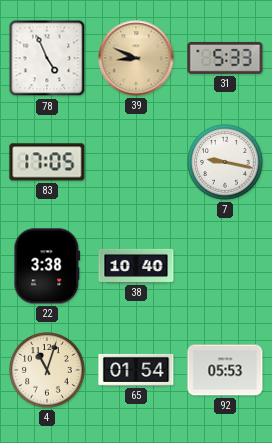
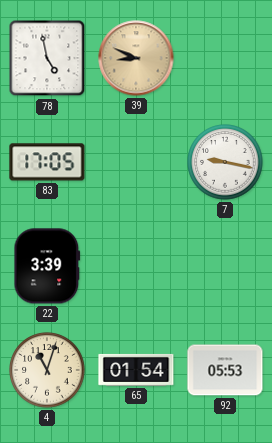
78: 4:56 -> 4:58
31: 5:33 -> none
22: 3:38 -> 3:39
38: 10:40 -> none
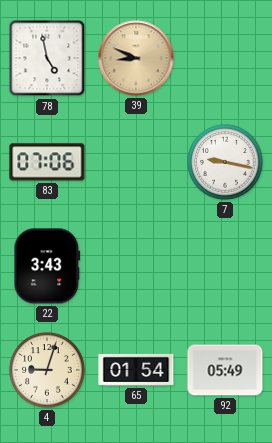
83: 17:05 -> 07:06
22: 3:39 -> 3:43
4: 11:03 -> 9:03
92: 05:53 -> 05:49
